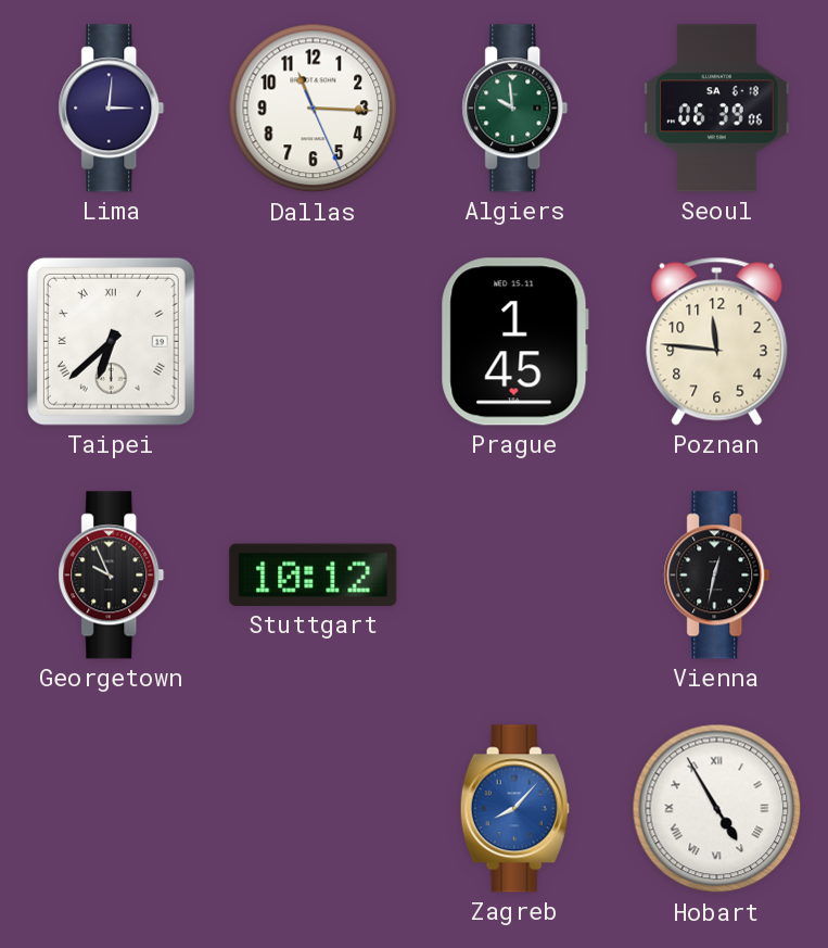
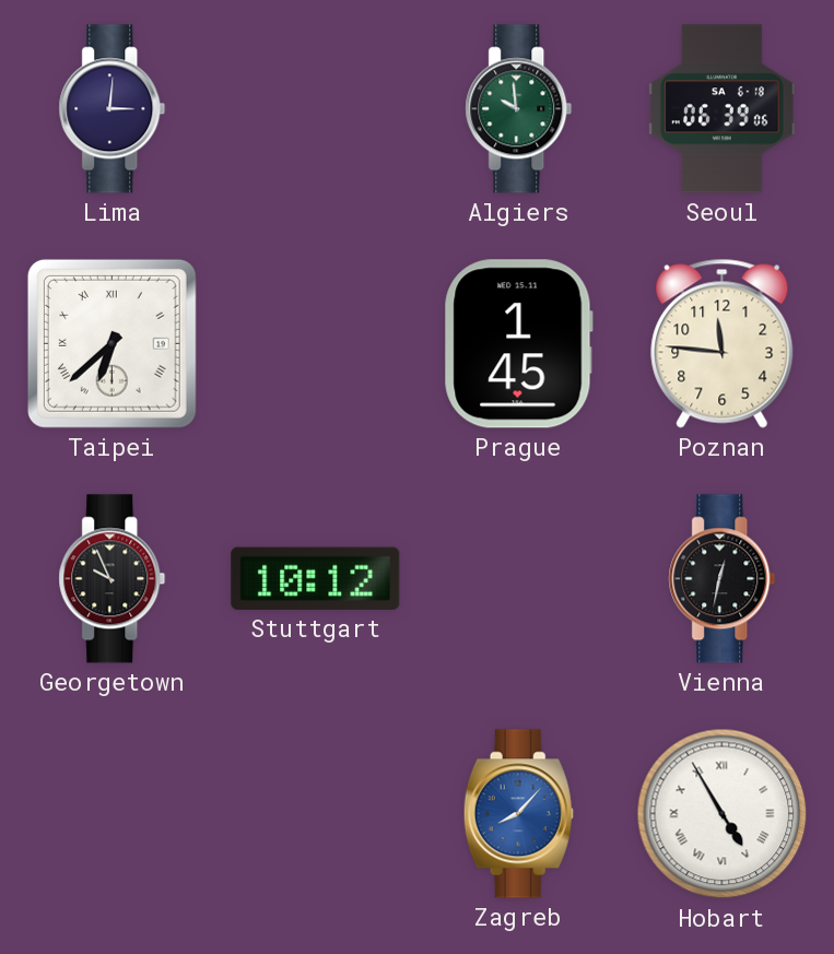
Dallas: 11:15 -> none
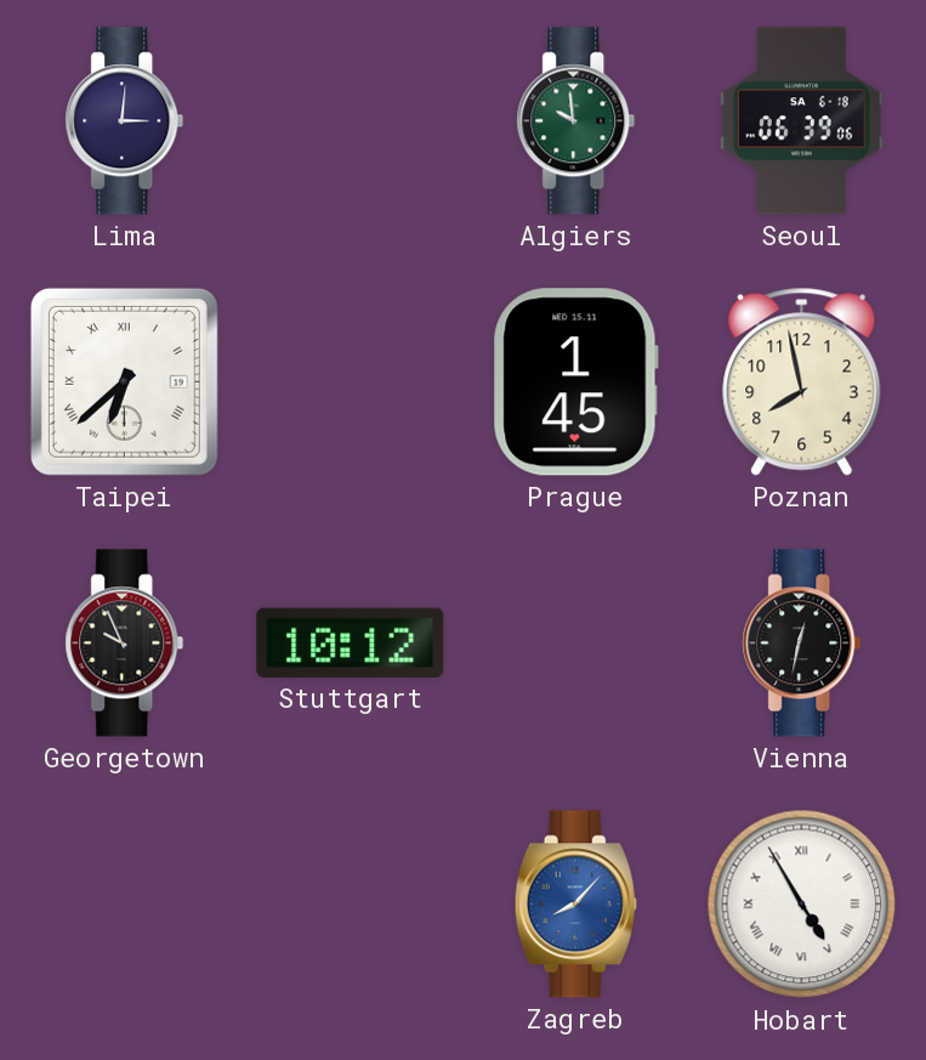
Poznan: 11:46 -> 7:58
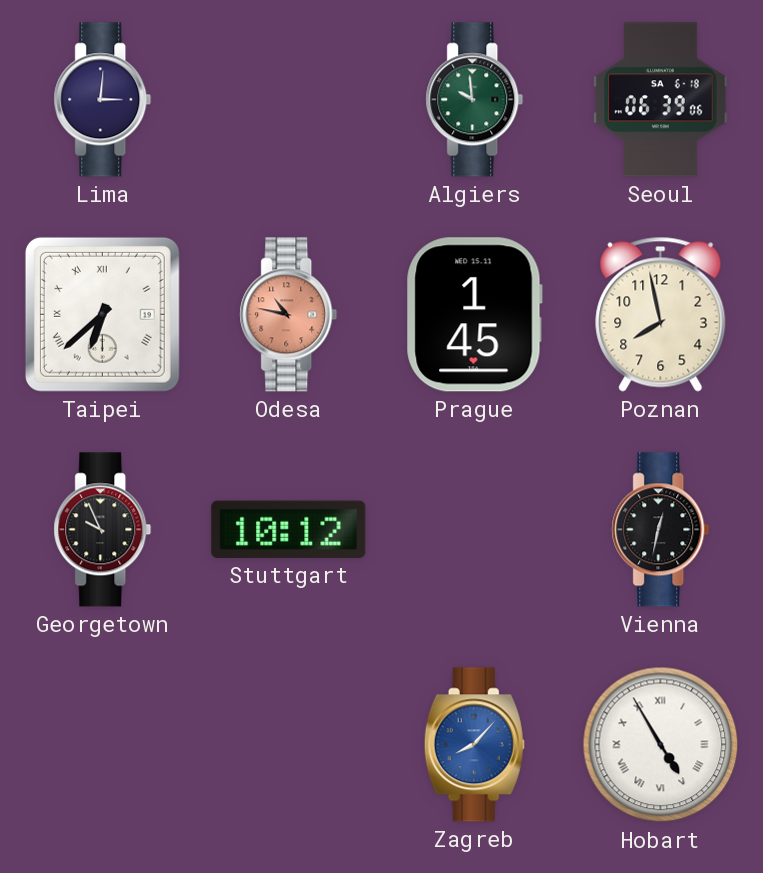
Odesa: none -> 10:47
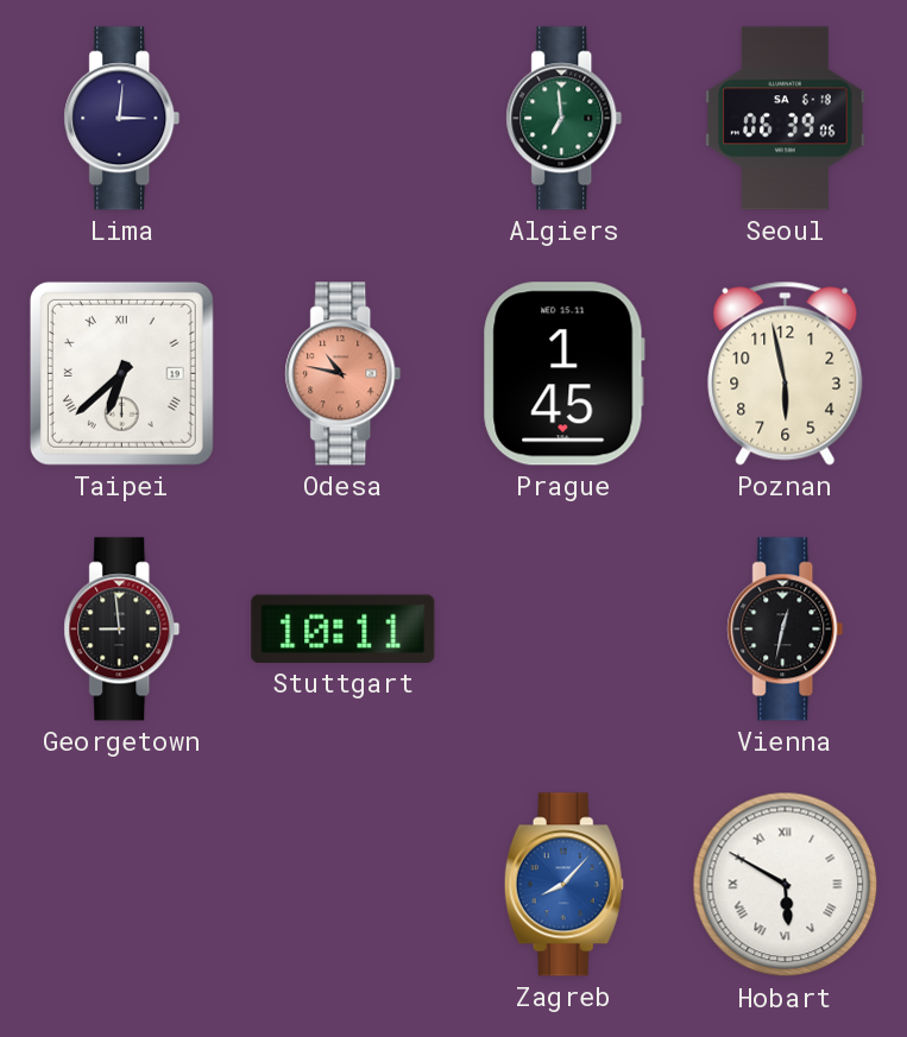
Algiers: 9:59 -> 6:59
Poznan: 7:58 -> 5:58
Georgetown: 9:56 -> 8:59
Stuttgart: 10:12 -> 10:11
Hobart: 4:55 -> 5:50
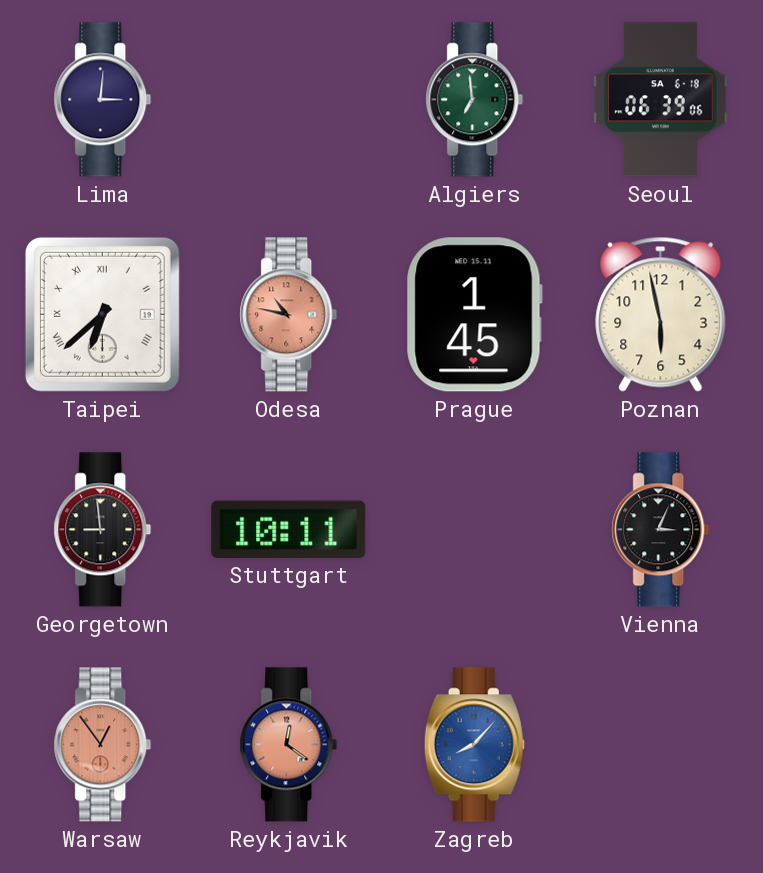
Vienna: 12:32 -> 3:04
Warsaw: none -> 12:54
Reykjavik: none -> 12:21
Hobart: 5:50 -> none
